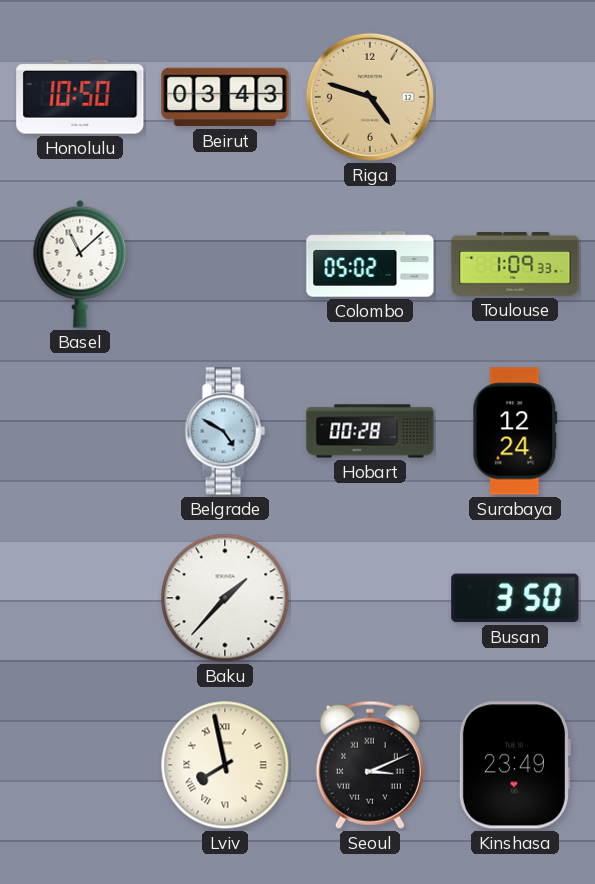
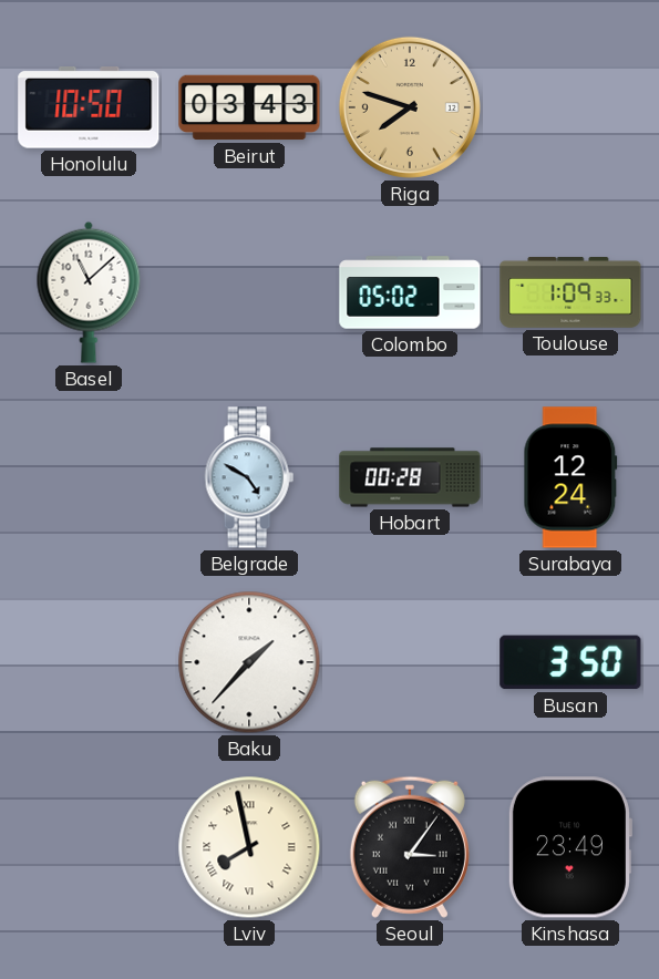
Riga: 4:48 -> 7:48
Seoul: 3:11 -> 3:06
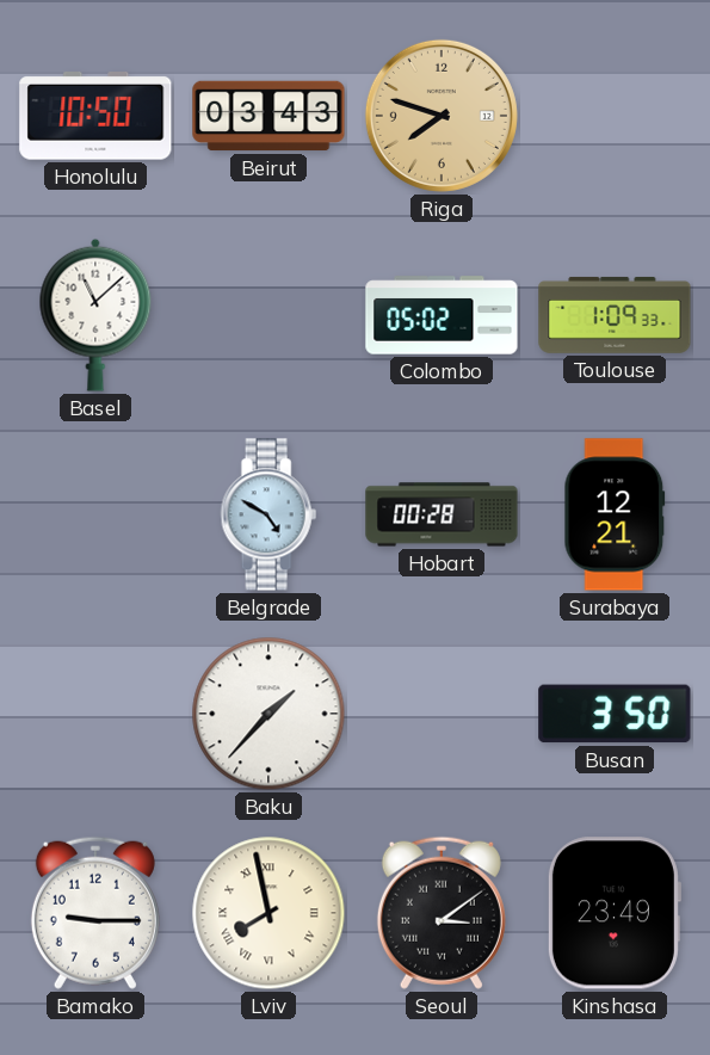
Surabaya: 12:24 -> 12:21
Bamako: none -> 9:15
Seoul: 3:06 -> 3:09
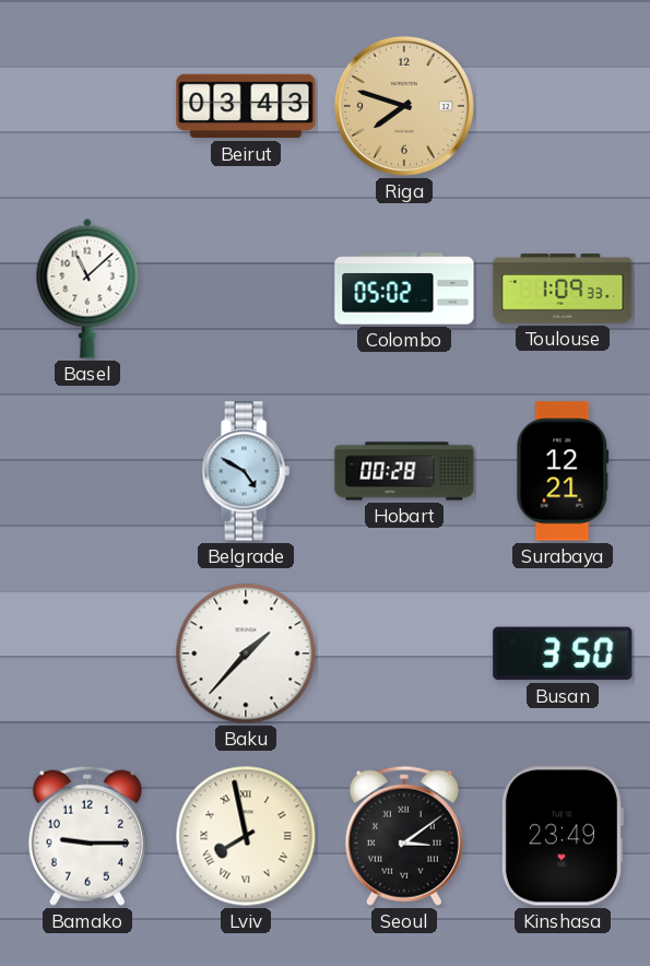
Honolulu: 10:50 -> none
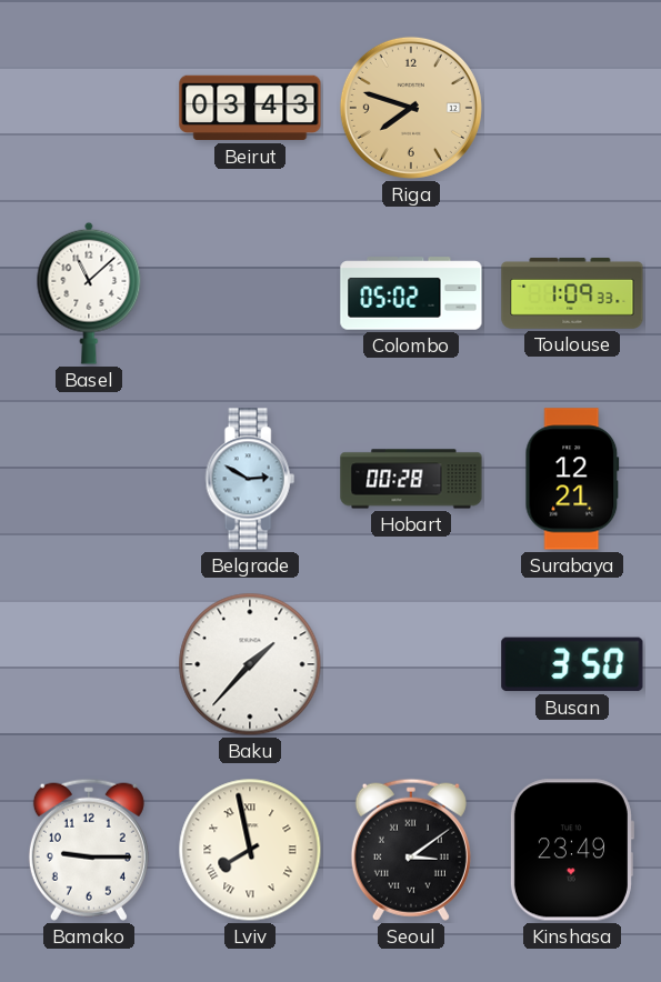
Belgrade: 4:50 -> 2:50
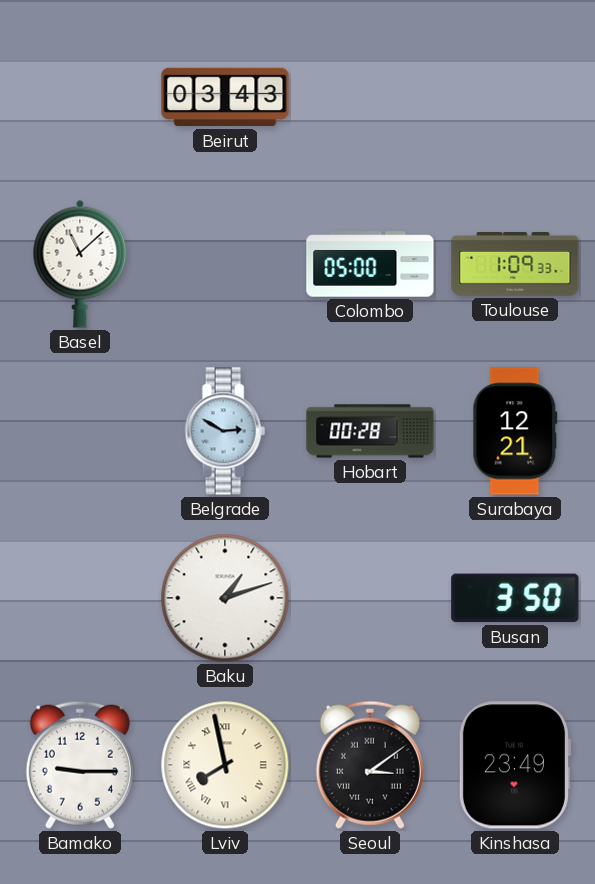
Riga: 7:48 -> none
Colombo: 05:02 -> 05:00
Baku: 1:37 -> 1:12
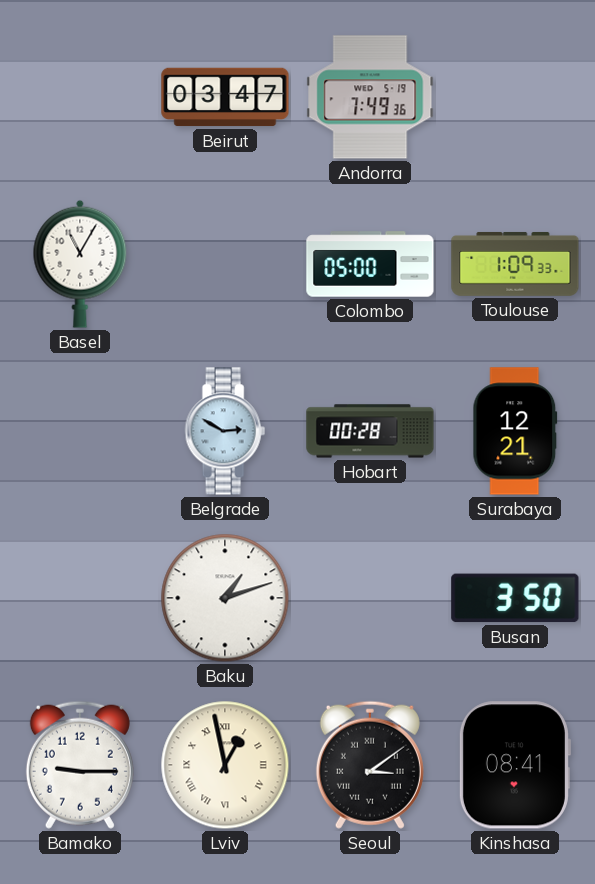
Beirut: 03:43 -> 03:47
Andorra: none -> 7:49
Basel: 11:08 -> 11:05
Lviv: 7:58 -> 12:58
Kinshasa: 23:49 -> 08:41
